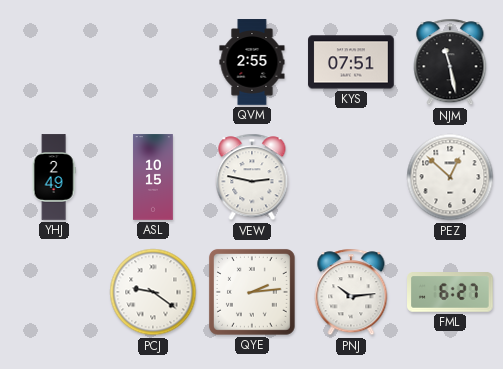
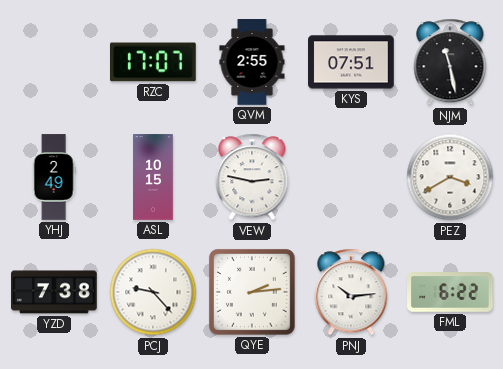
RZC: none -> 17:07
PEZ: 12:52 -> 3:40
YZD: none -> 7:38
PCJ: 9:21 -> 9:23
FML: 6:27 -> 6:22
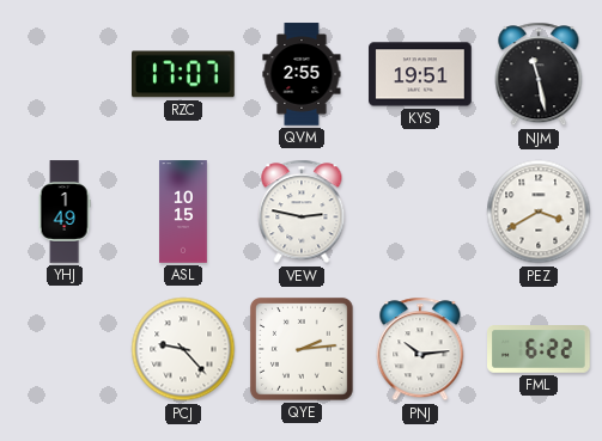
KYS: 07:51 -> 19:51
YHJ: 2:49 -> 1:49
YZD: 7:38 -> none
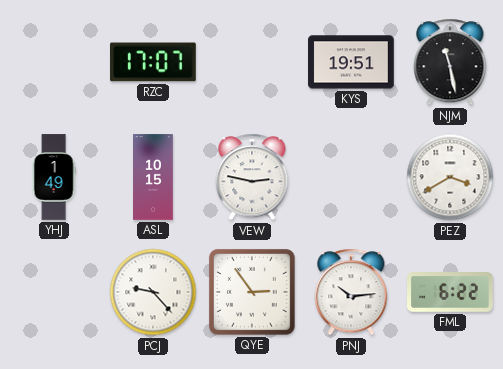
QVM: 2:55 -> none
QYE: 2:14 -> 2:54
